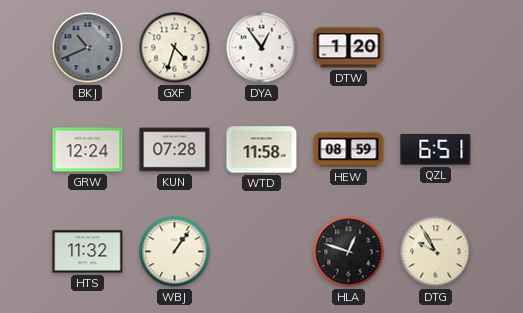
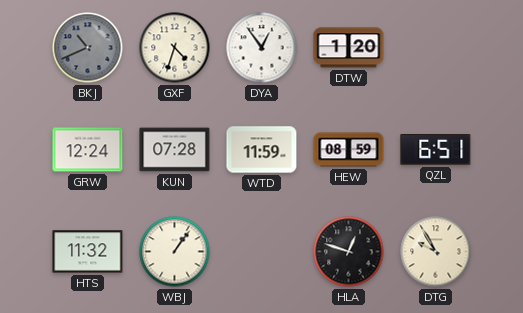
WTD: 11:58 -> 11:59
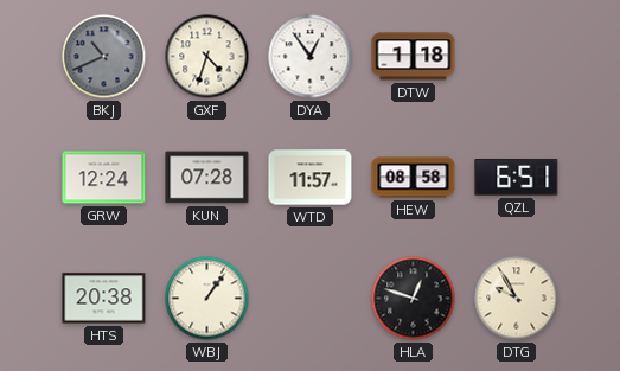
DTW: 1:20 -> 1:18
WTD: 11:59 -> 11:57
HEW: 08:59 -> 08:58
HTS: 11:32 -> 20:38
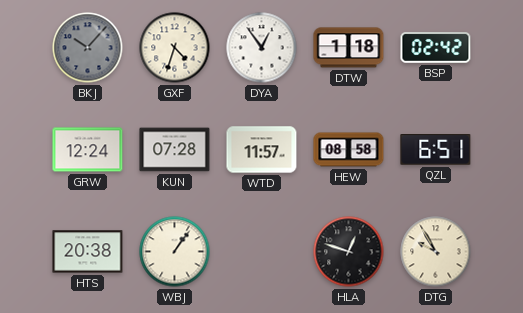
BKJ: 10:41 -> 10:07
BSP: none -> 02:42
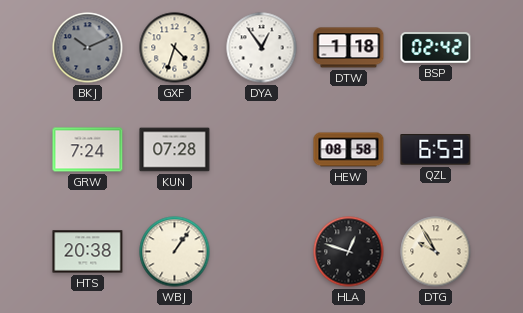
BKJ: 10:07 -> 10:11
GRW: 12:24 -> 7:24
WTD: 11:57 -> none
QZL: 6:51 -> 6:53
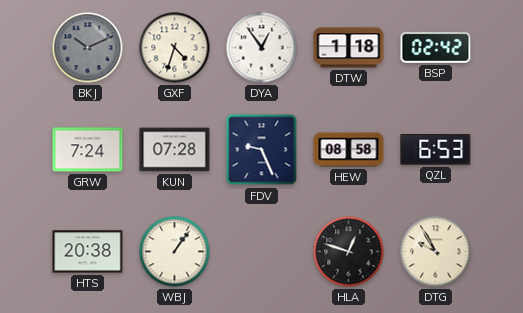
FDV: none -> 9:26
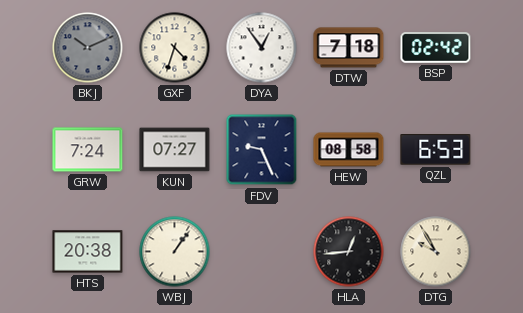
DTW: 1:18 -> 7:18
KUN: 07:28 -> 07:27
HLA: 12:48 -> 12:44
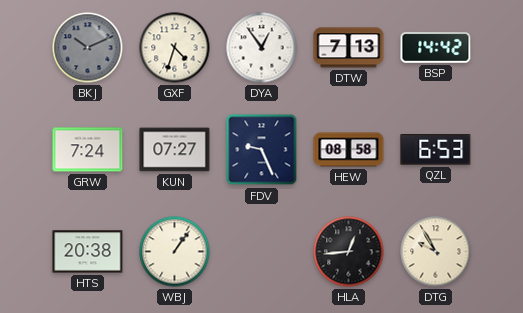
DTW: 7:18 -> 7:13
BSP: 02:42 -> 14:42
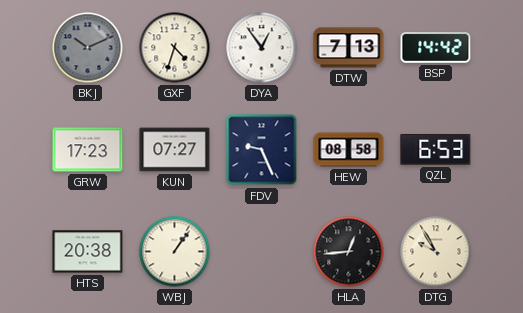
GRW: 7:24 -> 17:23
